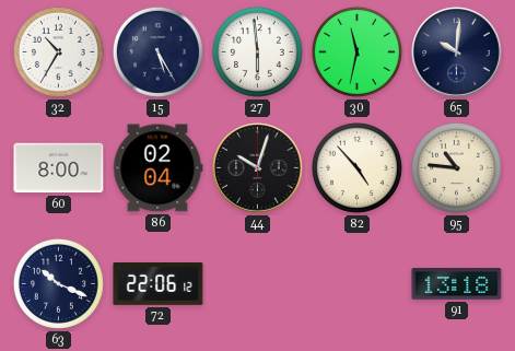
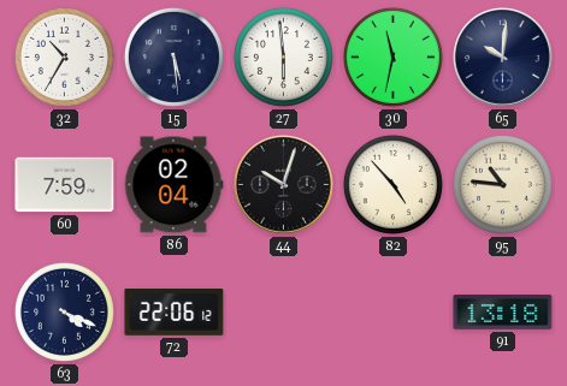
15: 5:25 -> 5:29
60: 8:00 -> 7:59
63: 10:19 -> 4:19
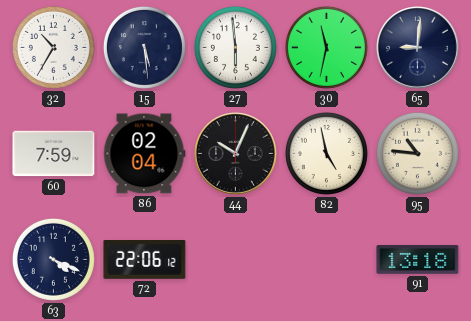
65: 10:01 -> 9:01
44: 10:03 -> 10:04
82: 4:53 -> 4:58
